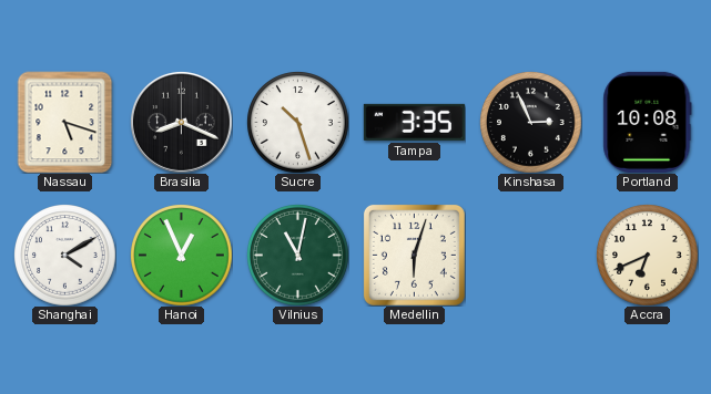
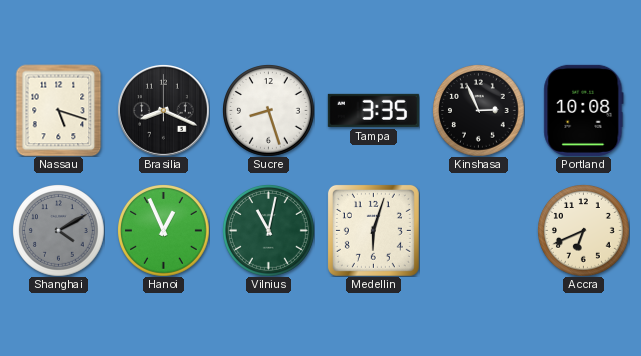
Sucre: 10:27 -> 8:27
Shanghai dial: white -> grey
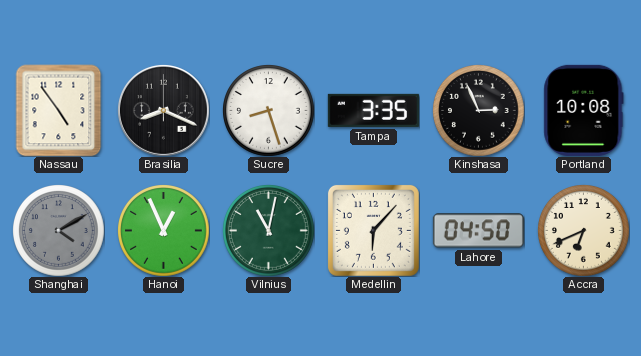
Nassau: 5:18 -> 4:54
Medellin: 6:03 -> 6:07
Lahore: none -> 04:50
